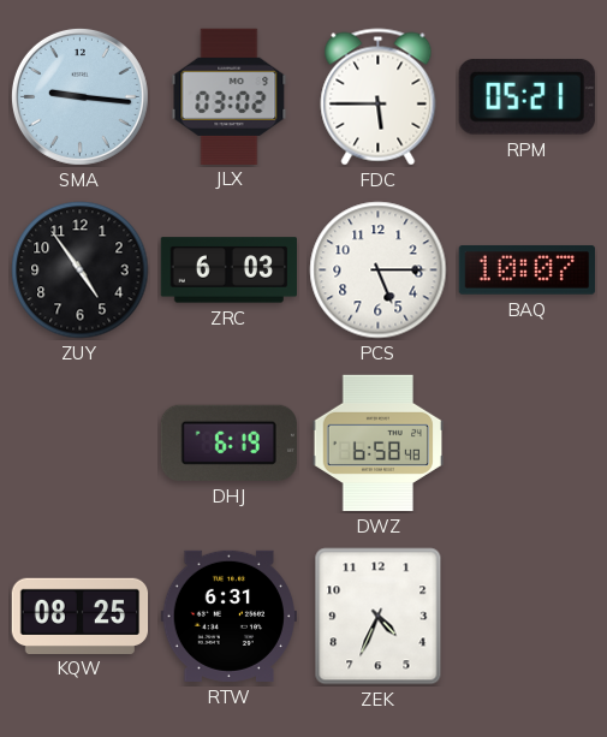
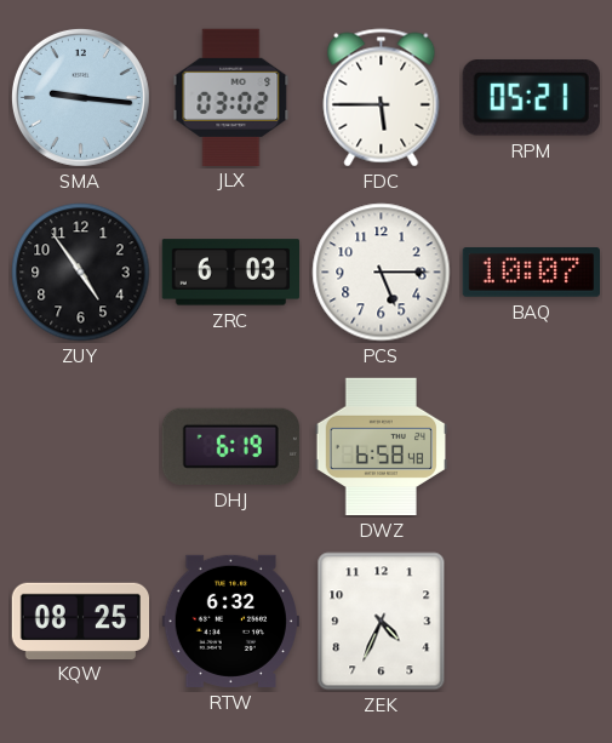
RTW: 6:31 -> 6:32
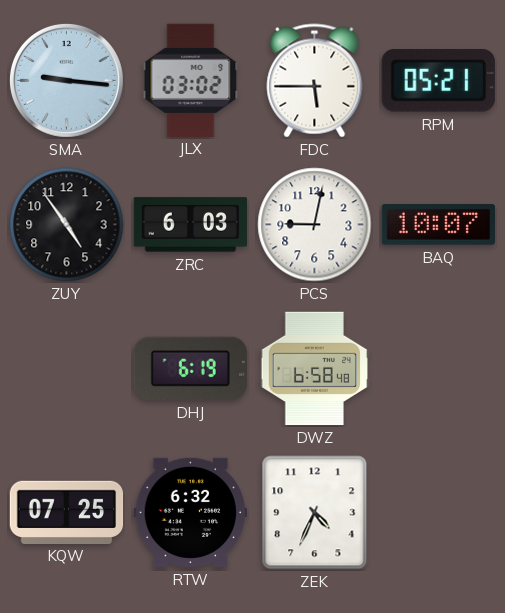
PCS: 5:15 -> 9:02
KQW: 08:25 -> 07:25
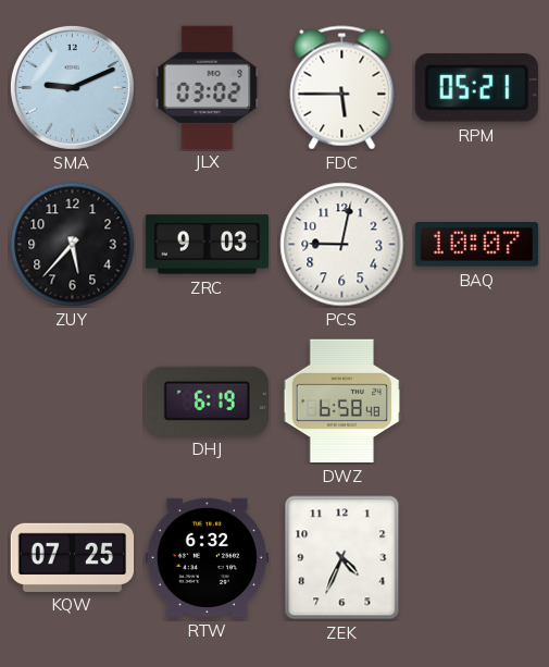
SMA: 9:16 -> 9:11
ZUY: 4:54 -> 5:37
ZRC: 6:03 -> 9:03
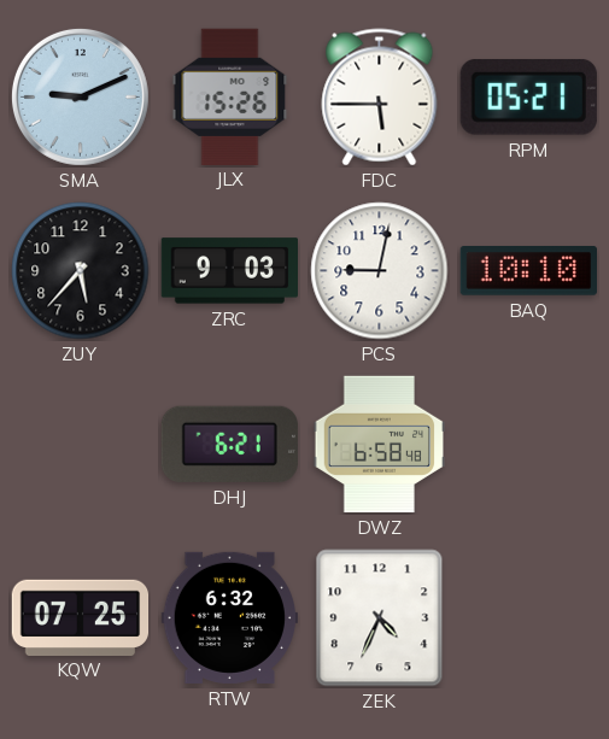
JLX: 03:02 -> 15:26
BAQ: 10:07 -> 10:10
DHJ: 6:19 -> 6:21
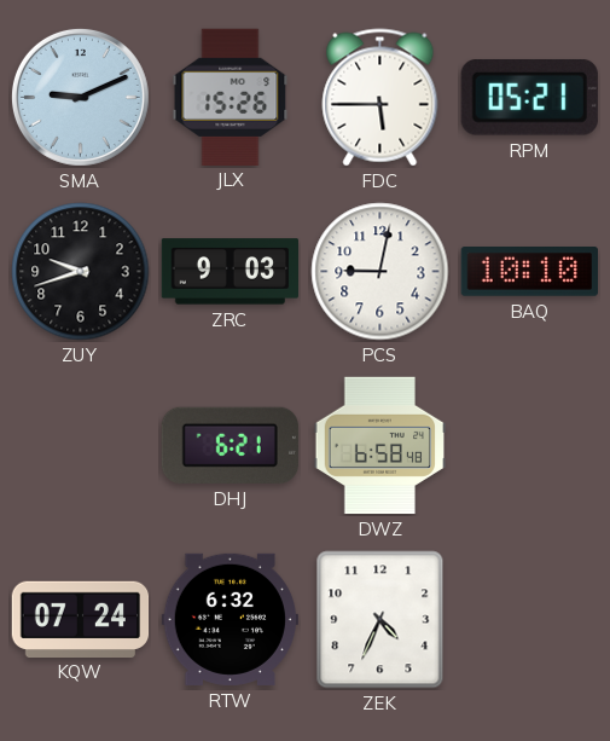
ZUY: 5:37 -> 9:42
KQW: 07:25 -> 07:24
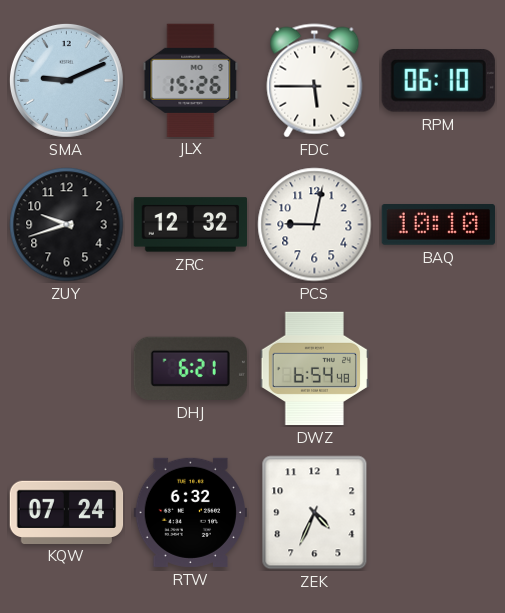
RPM: 05:21 -> 06:10
ZRC: 9:03 -> 12:32
DWZ: 6:58 -> 6:54
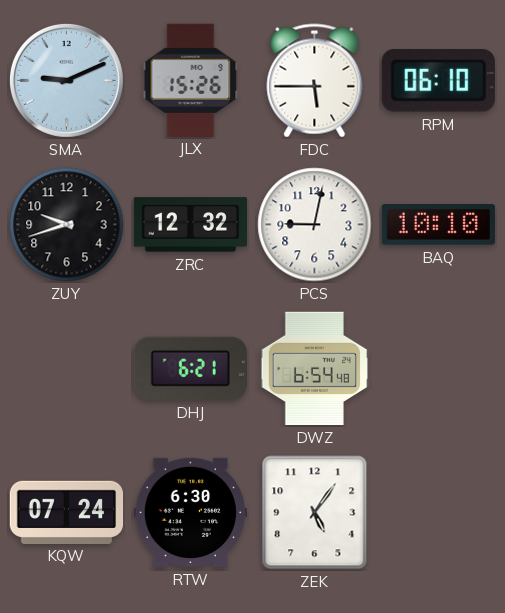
RTW: 6:32 -> 6:30
ZEK: 4:34 -> 5:06
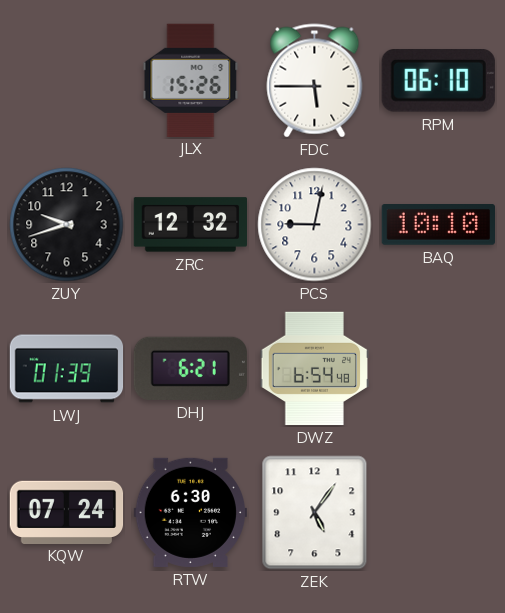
SMA: 9:11 -> none
LWJ: none -> 01:39
